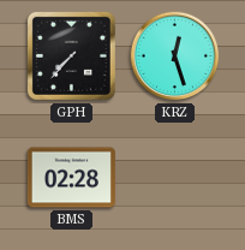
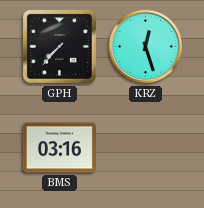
BMS: 02:28 -> 03:16
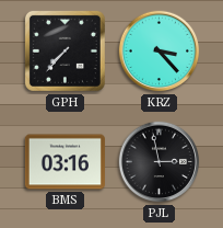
KRZ: 12:27 -> 3:23
PJL: none -> 2:58
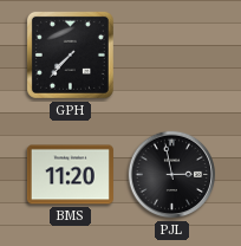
KRZ: 3:23 -> none
BMS: 03:16 -> 11:20
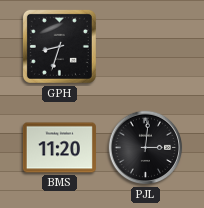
GPH: 7:37 -> 8:33
PJL: 2:58 -> 3:01
